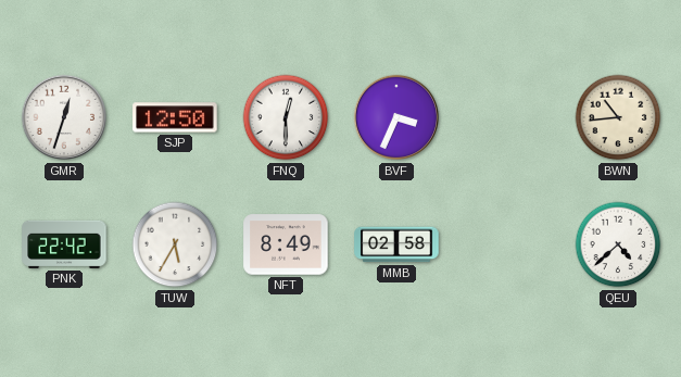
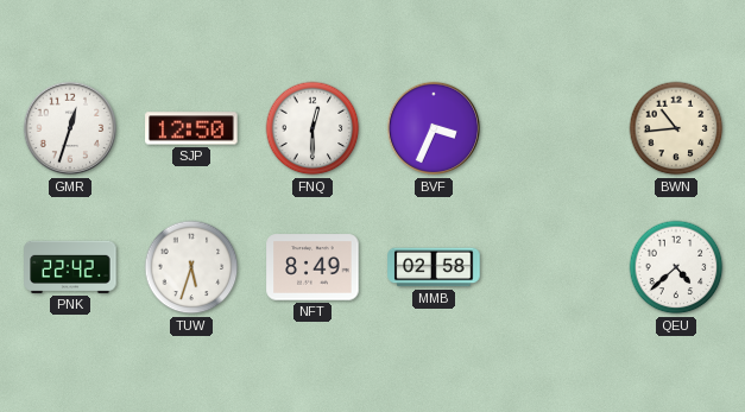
TUW: 5:35 -> 5:33
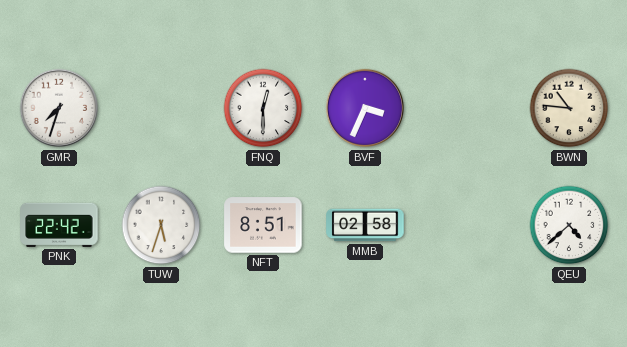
GMR: 12:33 -> 7:33
SJP: 12:50 -> none
BWN: 10:44 -> 10:46
NFT: 8:49 -> 8:51
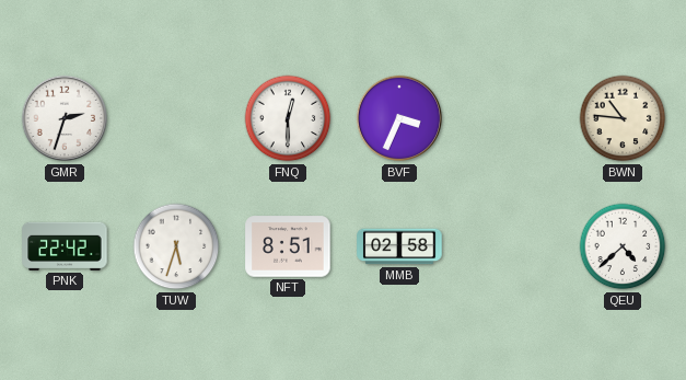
GMR: 7:33 -> 2:33
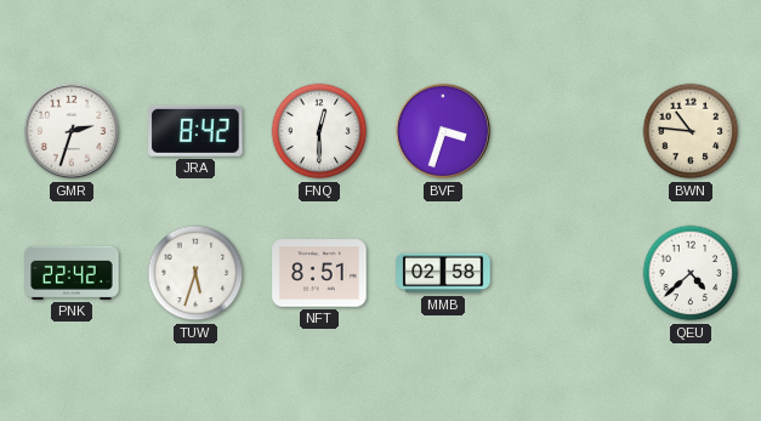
JRA: none -> 8:42
BVF: 3:34 -> 3:33
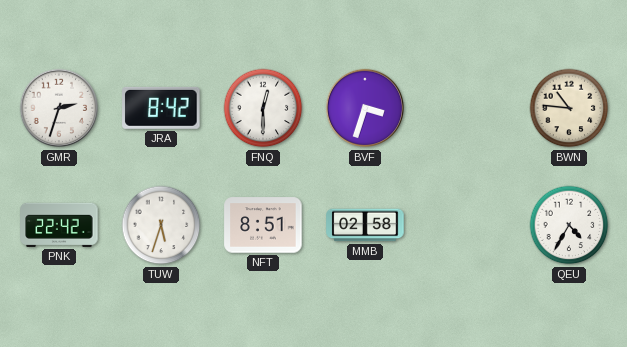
QEU: 4:38 -> 4:35
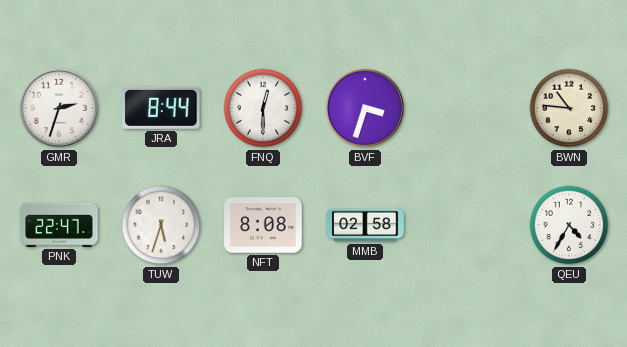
JRA: 8:42 -> 8:44
PNK: 22:42 -> 22:47
NFT: 8:51 -> 8:08
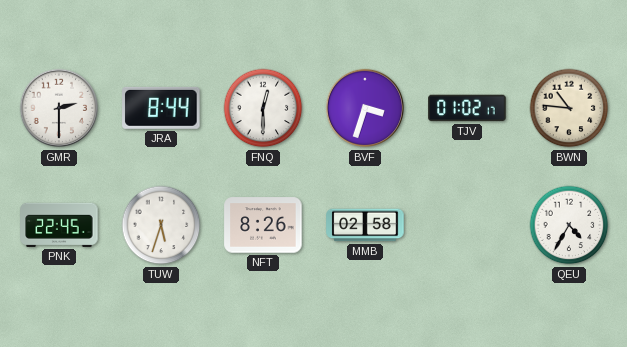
GMR: 2:33 -> 2:30
TJV: none -> 01:02
PNK: 22:47 -> 22:45
NFT: 8:08 -> 8:26
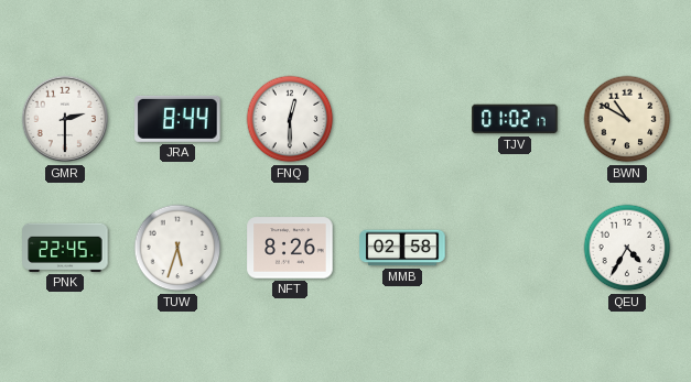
BVF: 3:33 -> none
BWN: 10:46 -> 10:50
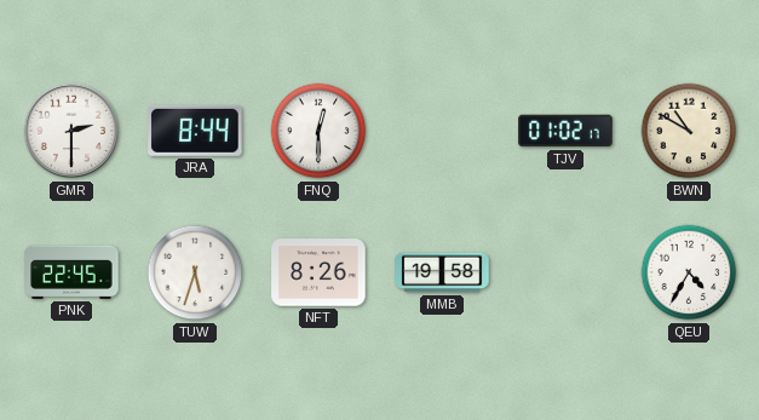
MMB: 02:58 -> 19:58
